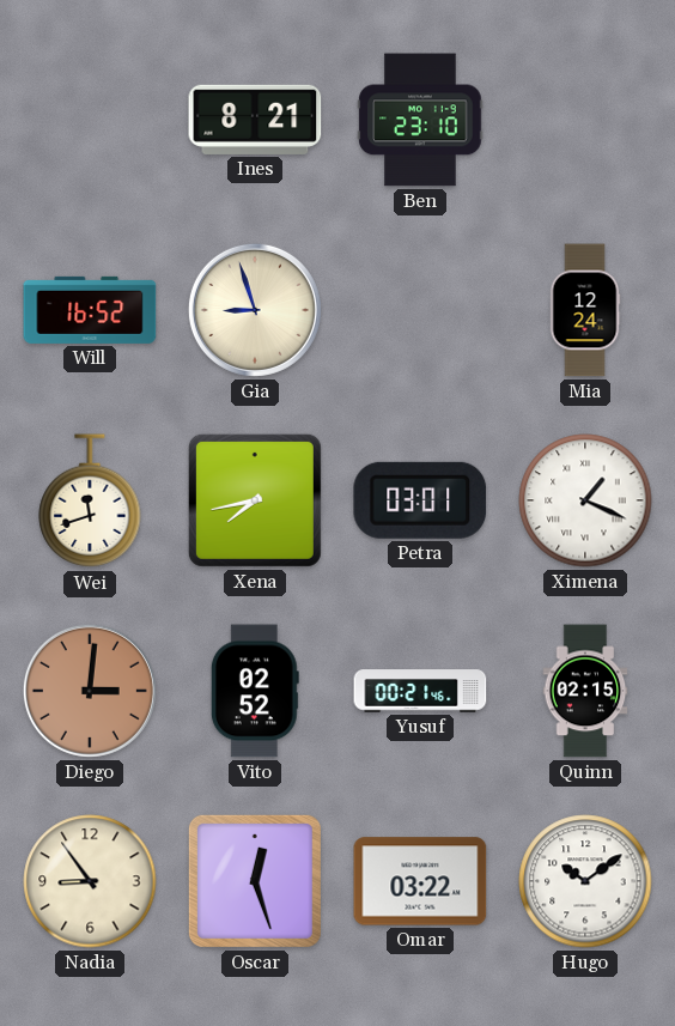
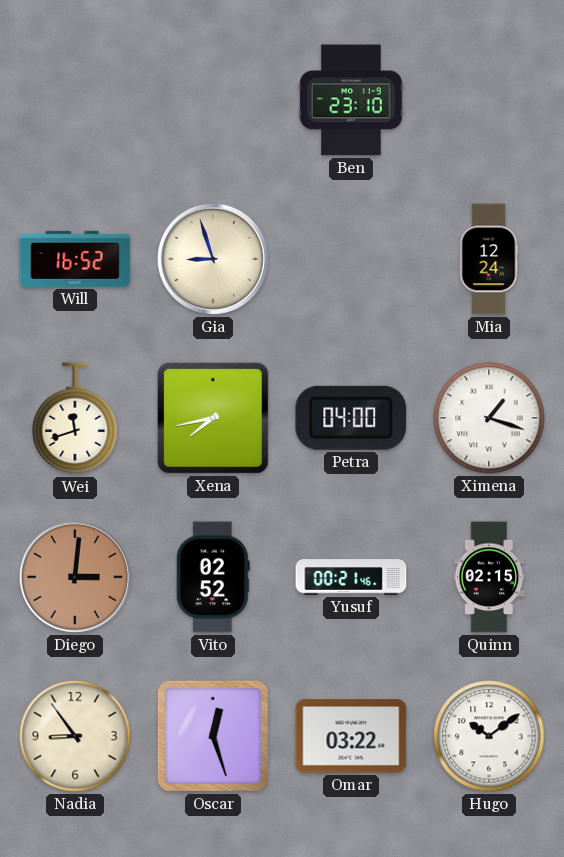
Ines: 8:21 -> none
Petra: 03:01 -> 04:00
Ximena: 1:19 -> 1:18
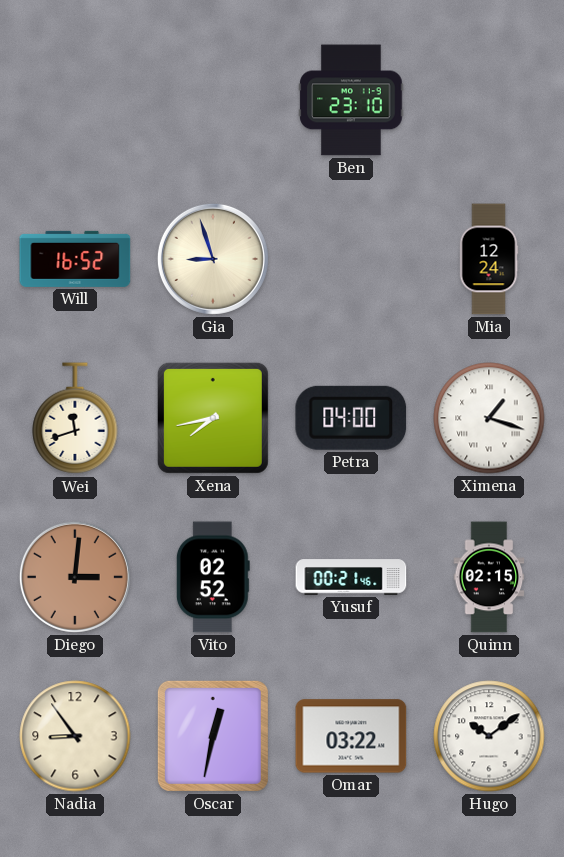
Oscar: 12:27 -> 12:32
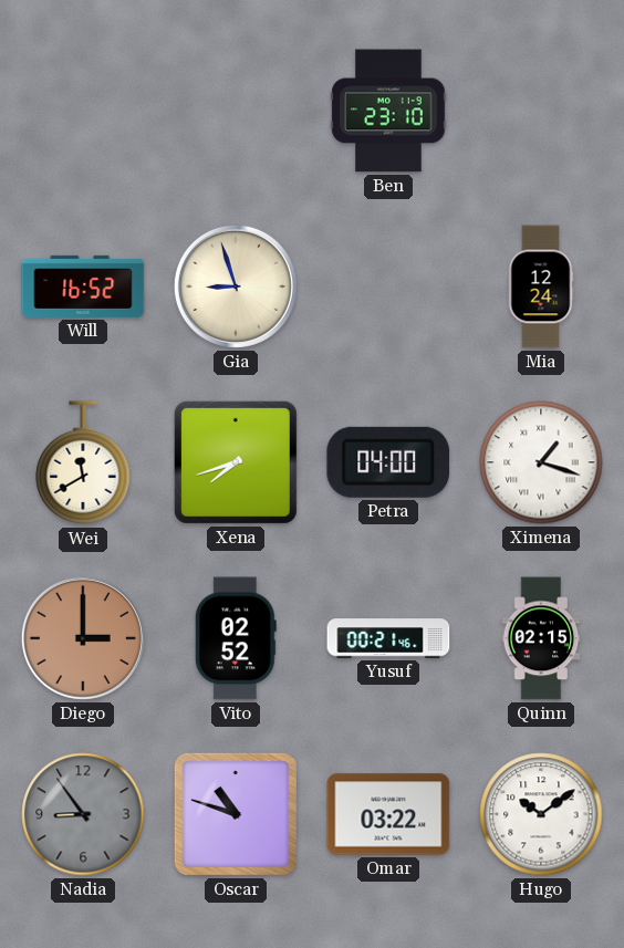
Wei: 11:42 -> 11:40
Xena: 7:43 -> 7:42
Diego: 3:01 -> 3:00
Nadia dial: cream -> grey
Oscar: 12:32 -> 10:48
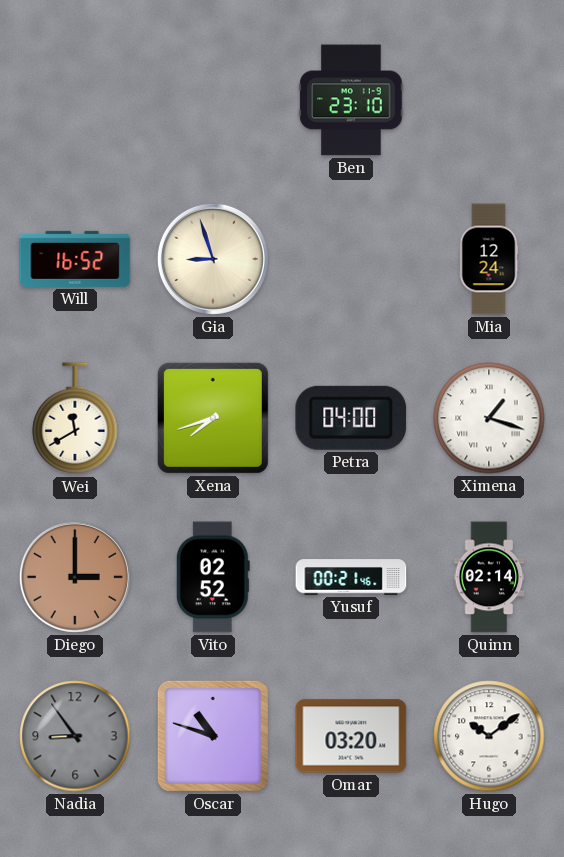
Quinn: 02:15 -> 02:14
Omar: 03:22 -> 03:20
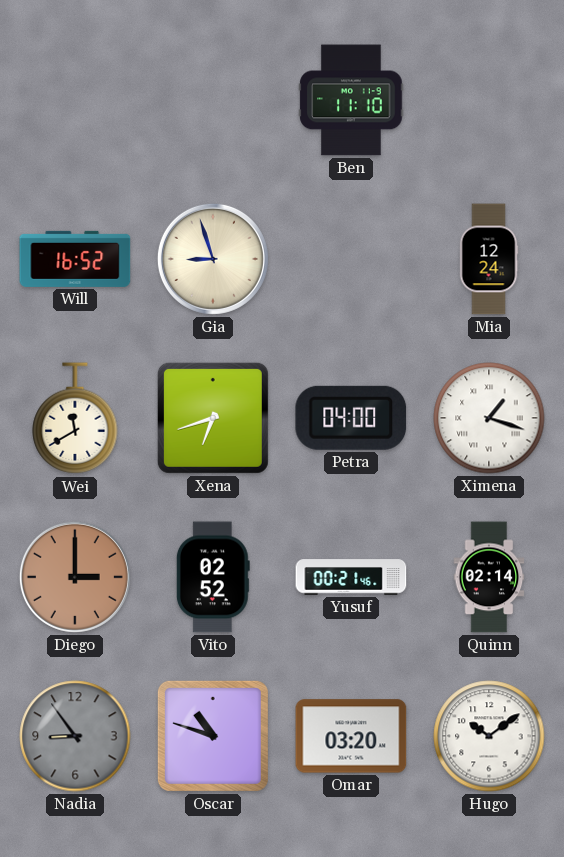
Ben: 23:10 -> 11:10
Xena: 7:42 -> 6:42
